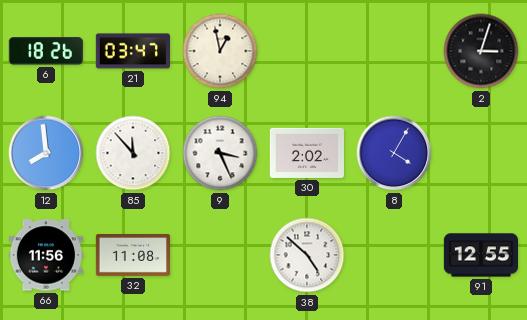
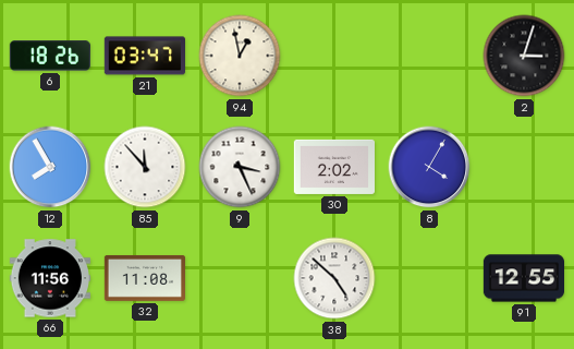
12: 7:59 -> 7:55
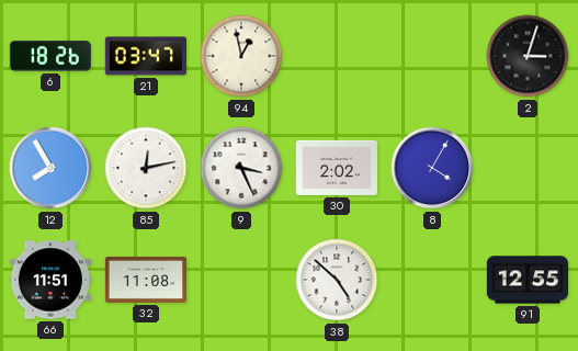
85: 11:53 -> 12:13
66: 11:56 -> 11:51
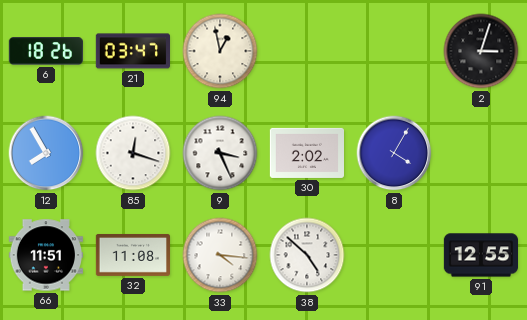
85: 12:13 -> 12:18
33: none -> 4:16
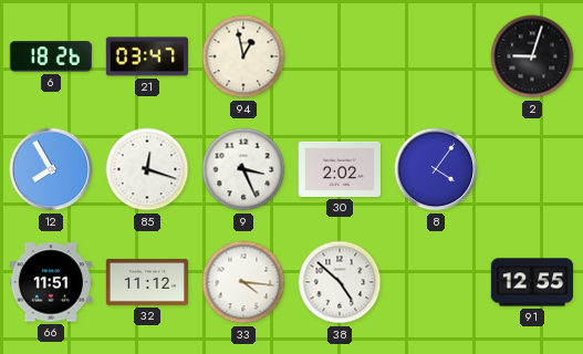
2: 3:03 -> 9:03
8: 4:05 -> 4:06
32: 11:08 -> 11:12
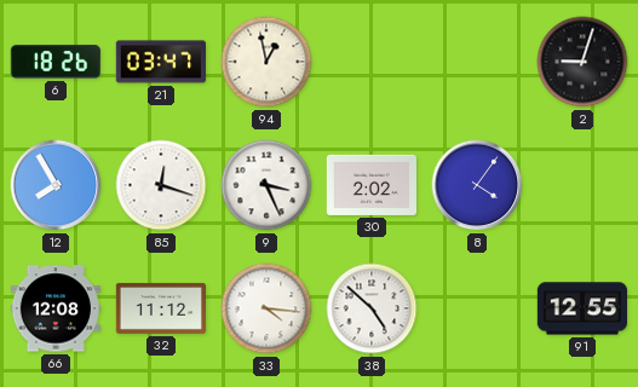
66: 11:51 -> 12:08
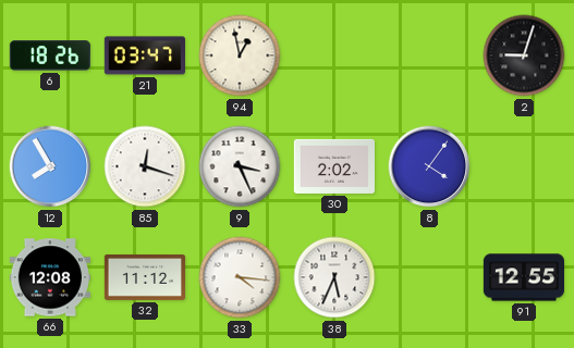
38: 4:52 -> 5:34
